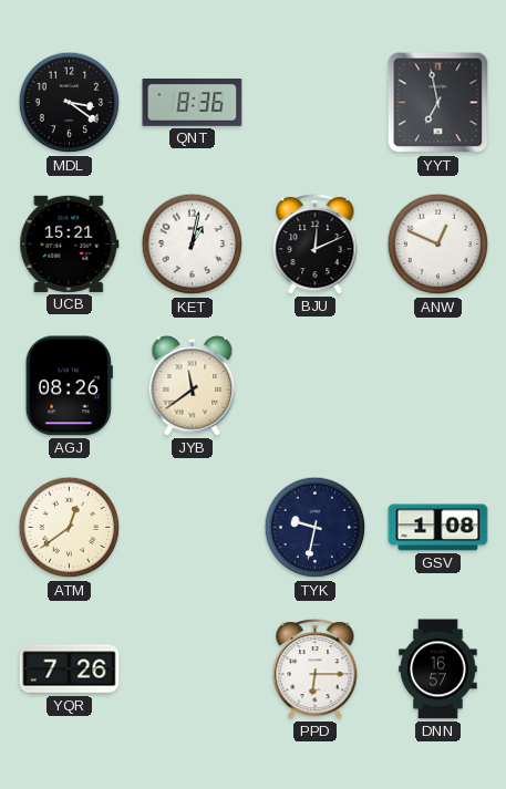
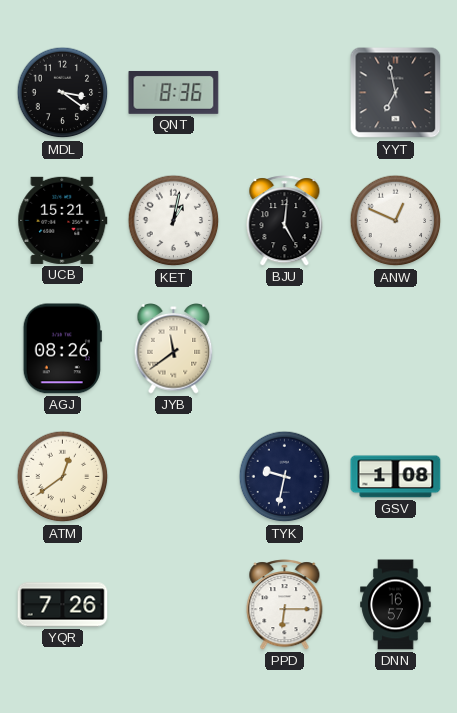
BJU: 12:11 -> 5:01
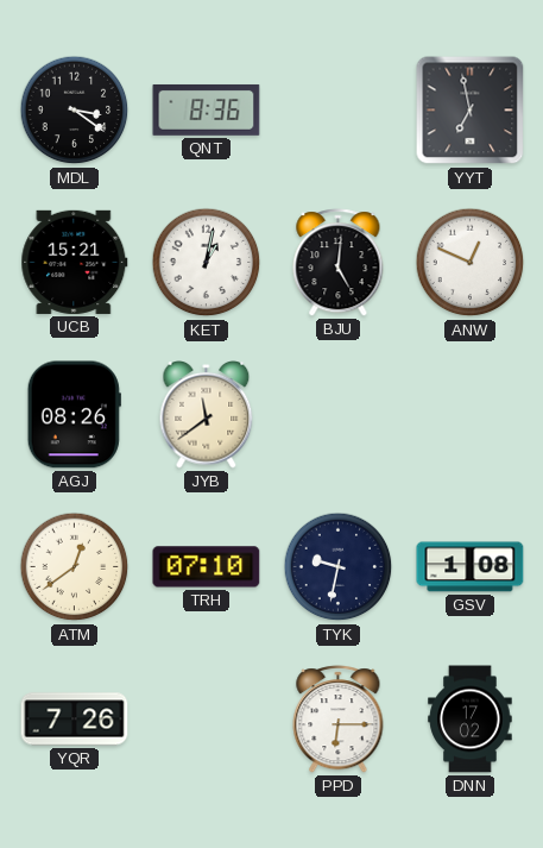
TRH: none -> 07:10
DNN: 16:57 -> 17:02
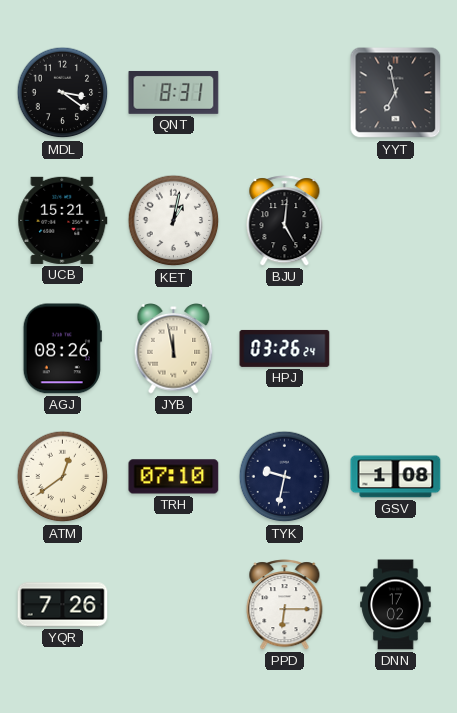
QNT: 8:36 -> 8:31
ANW: 12:49 -> none
JYB: 11:39 -> 11:58
HPJ: none -> 03:26
